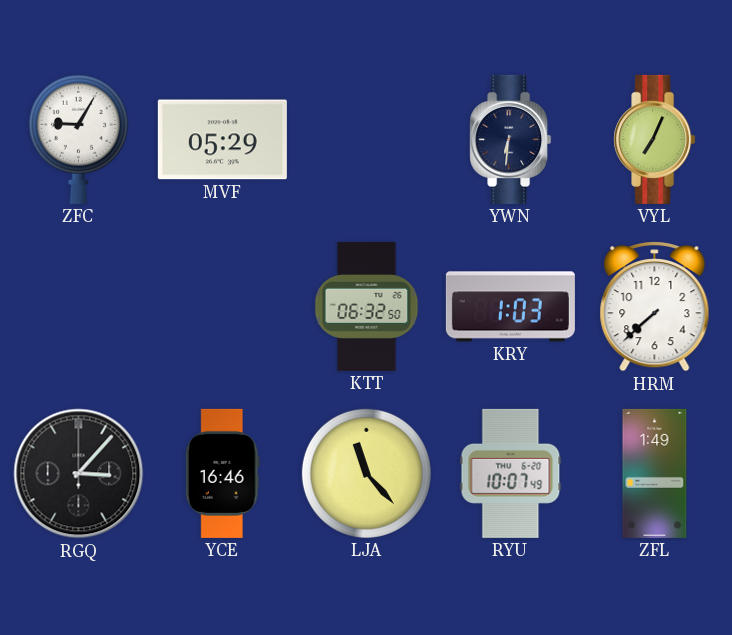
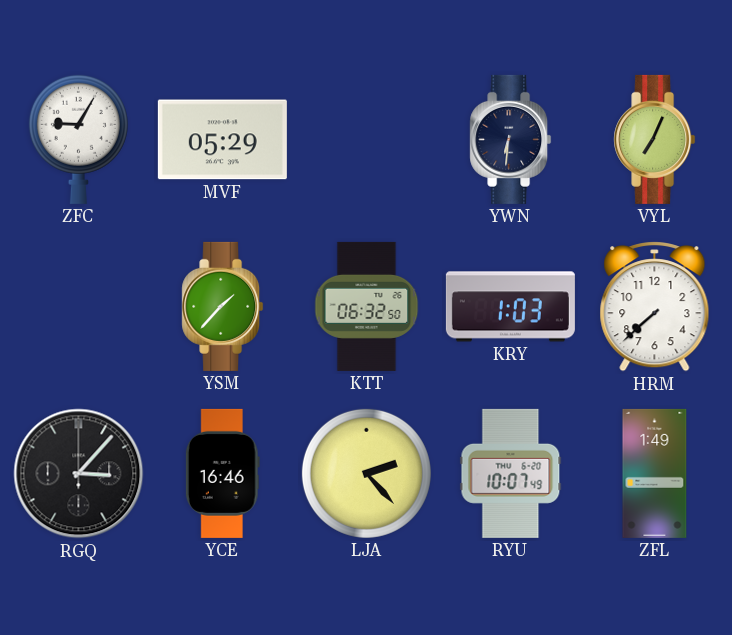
YSM: none -> 1:37
LJA: 11:23 -> 2:23
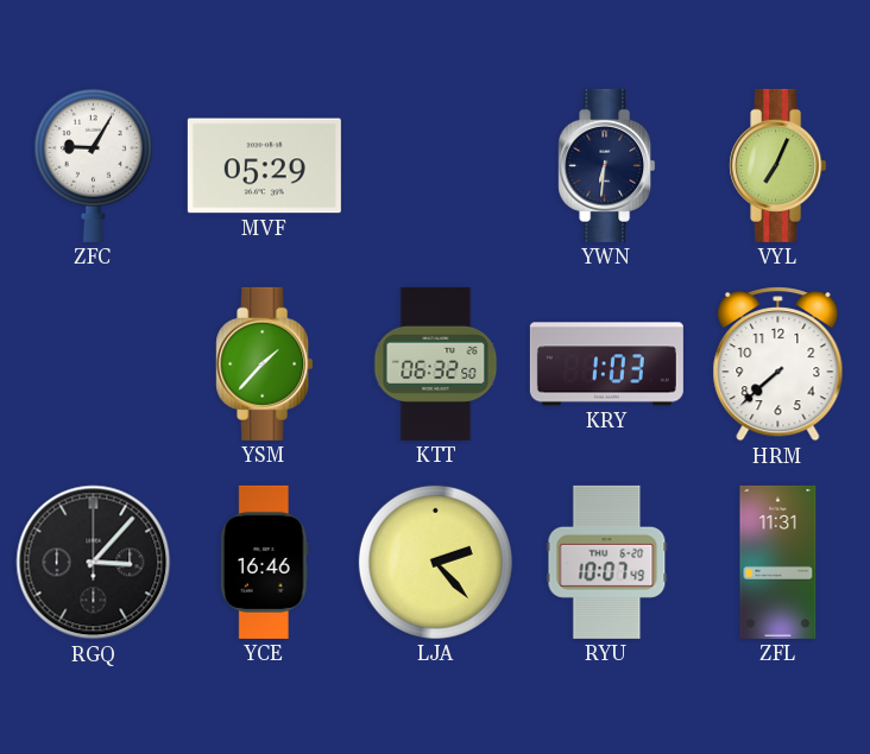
ZFL: 1:49 -> 11:31
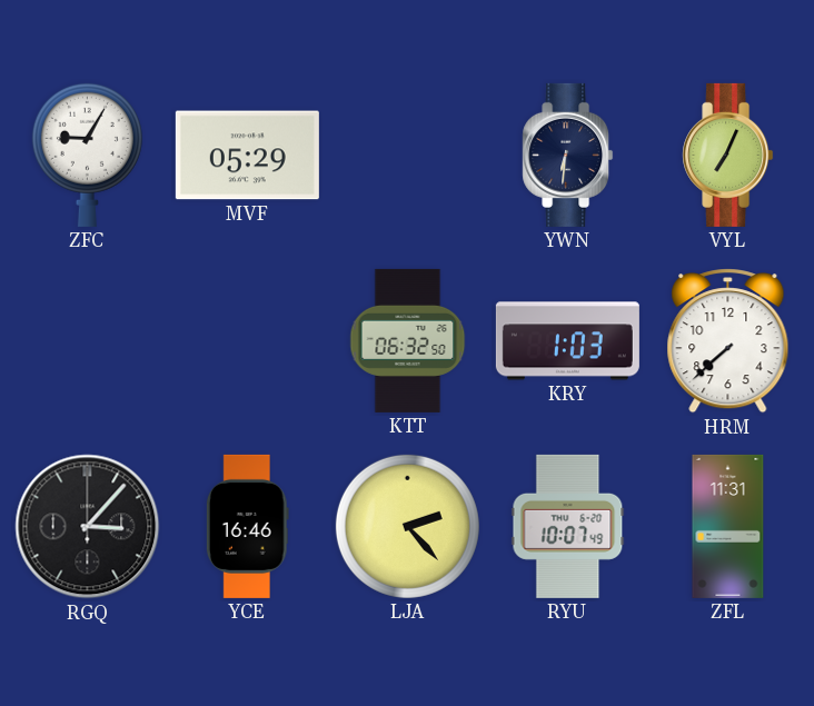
YSM: 1:37 -> none
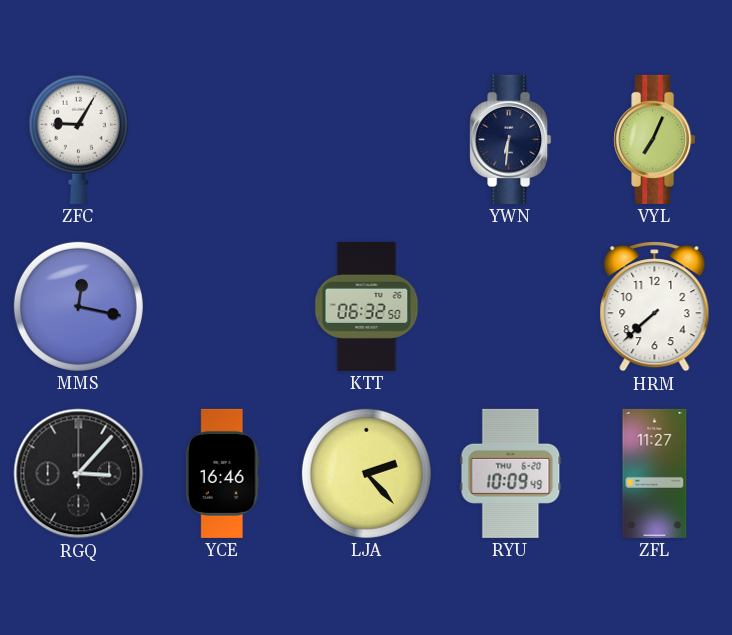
MVF: 05:29 -> none
MMS: none -> 12:17
KRY: 1:03 -> none
RYU: 10:07 -> 10:09
ZFL: 11:31 -> 11:27
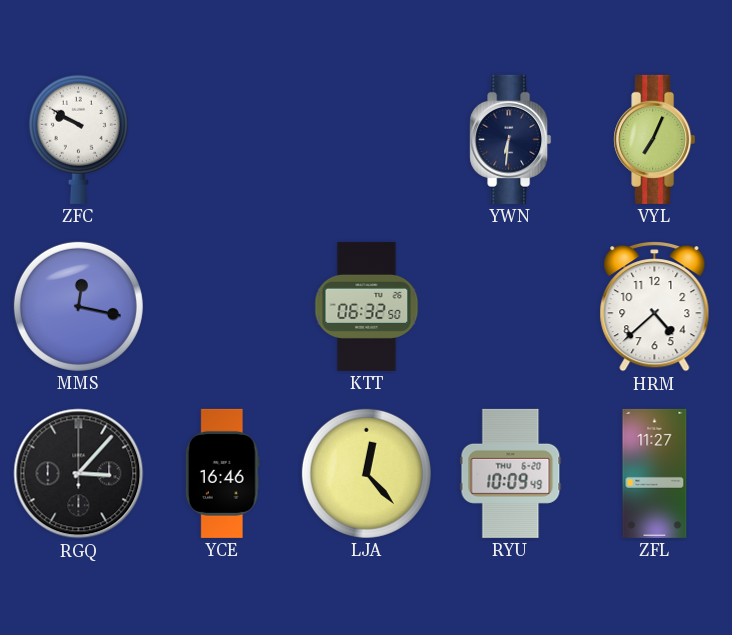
ZFC: 9:05 -> 9:50
HRM: 7:38 -> 4:38
LJA: 2:23 -> 12:23
